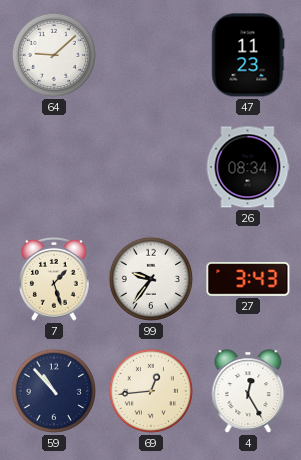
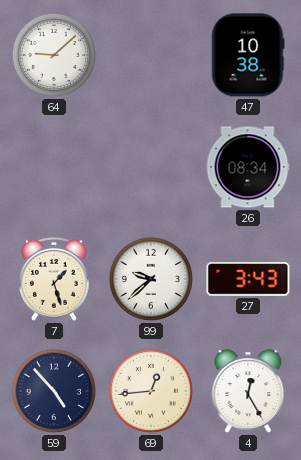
47: 11:23 -> 10:38
99: 9:36 -> 9:38
59: 10:53 -> 4:53
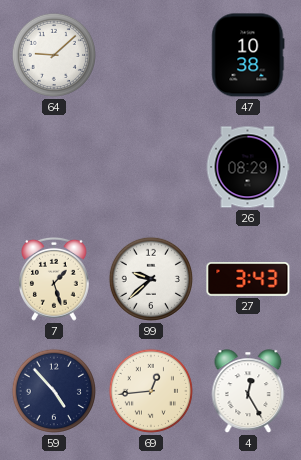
26: 08:34 -> 08:29
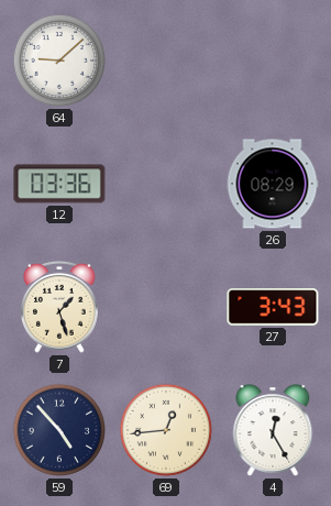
47: 10:38 -> none
12: none -> 03:36
99: 9:38 -> none
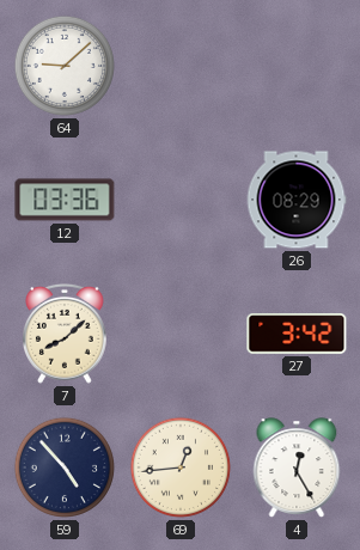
7: 1:27 -> 8:08
27: 3:43 -> 3:42
